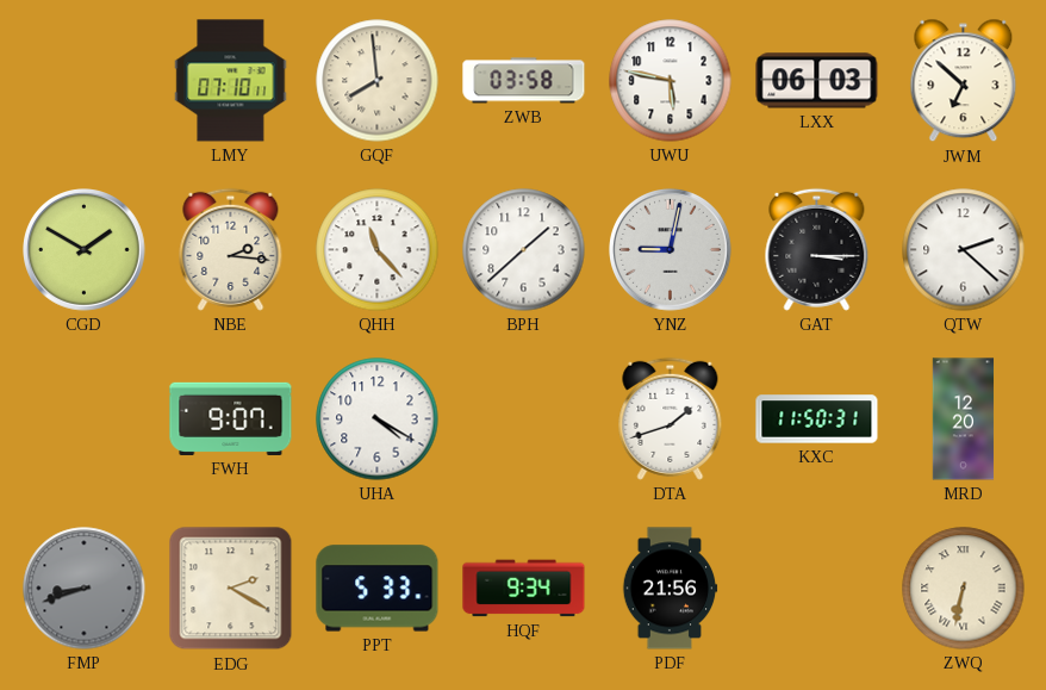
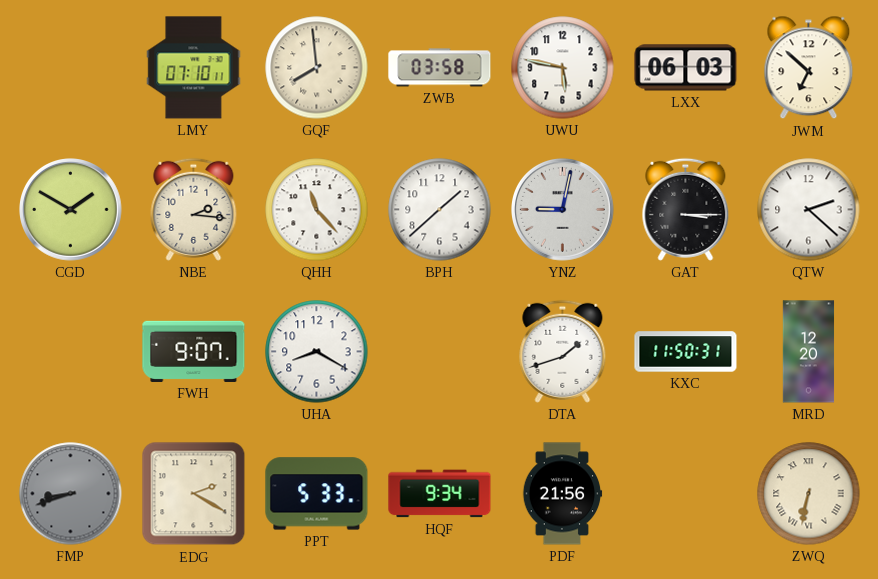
UHA: 4:20 -> 8:20
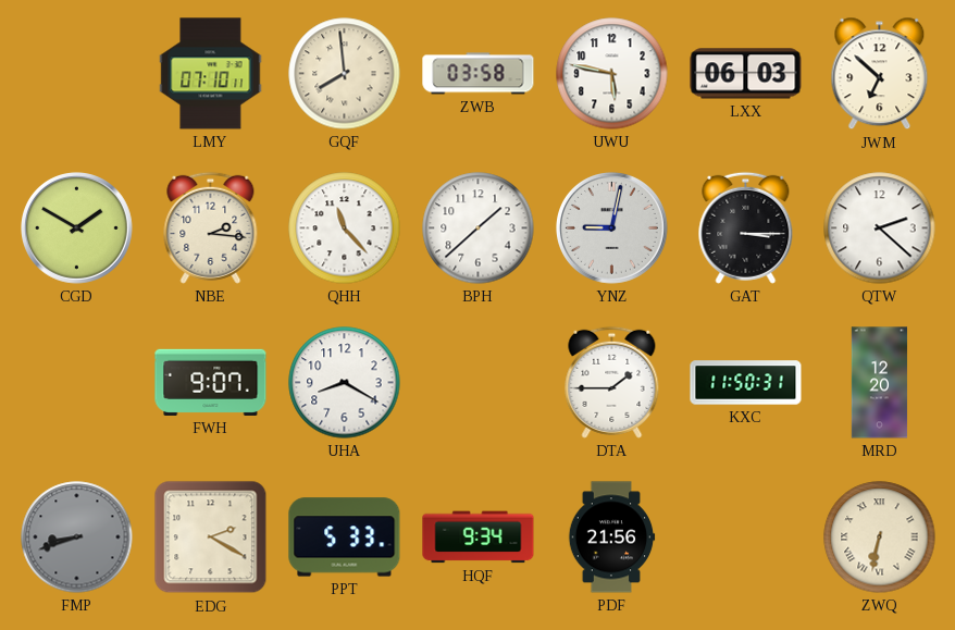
DTA: 1:42 -> 1:45
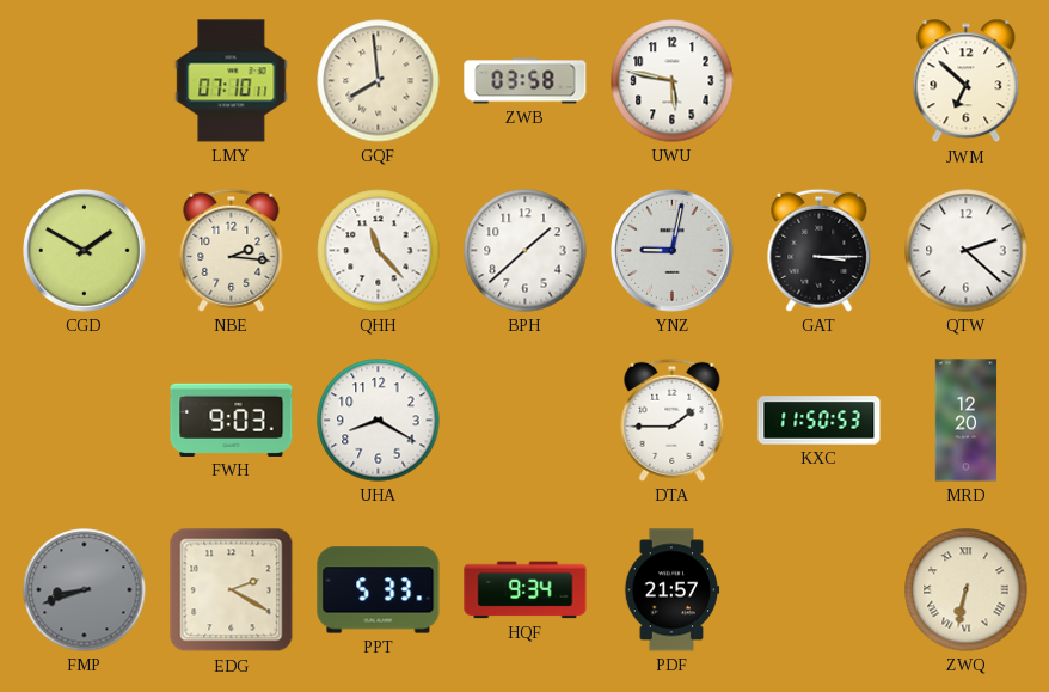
LXX: 06:03 -> none
FWH: 9:07 -> 9:03
KXC: 11:50:31 -> 11:50:53
PDF: 21:56 -> 21:57
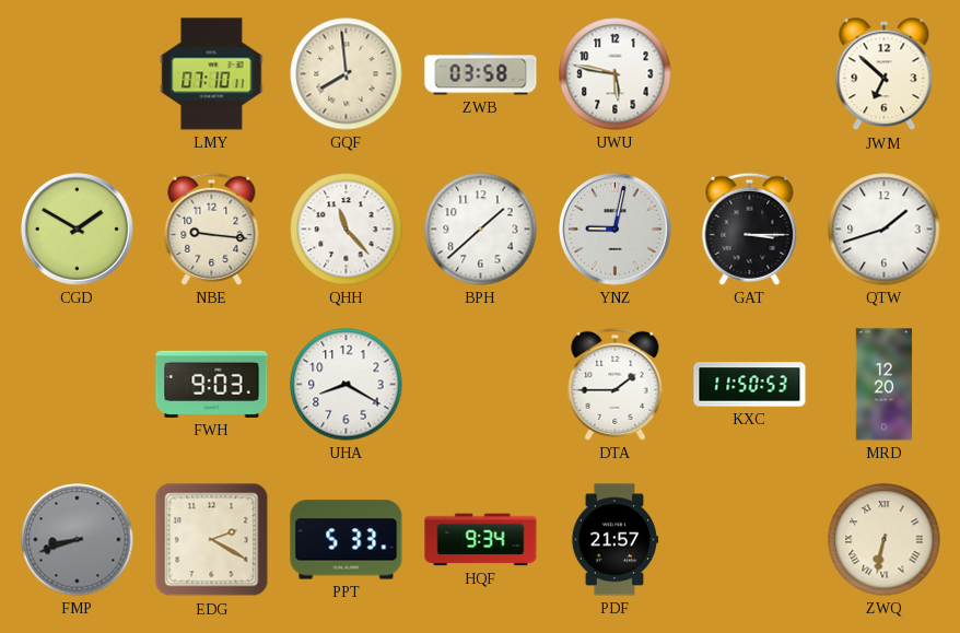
NBE: 2:16 -> 9:16
QTW: 2:22 -> 1:42
